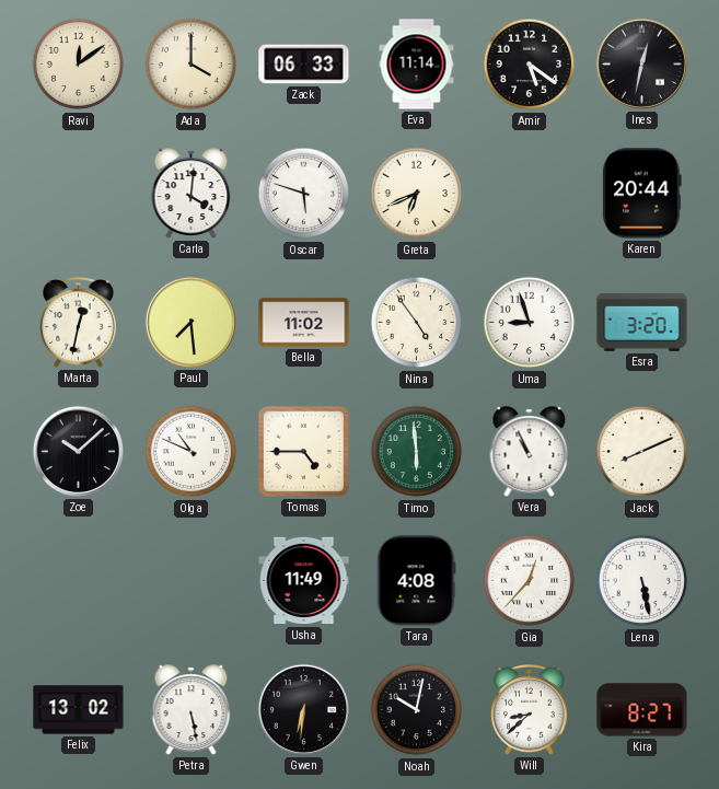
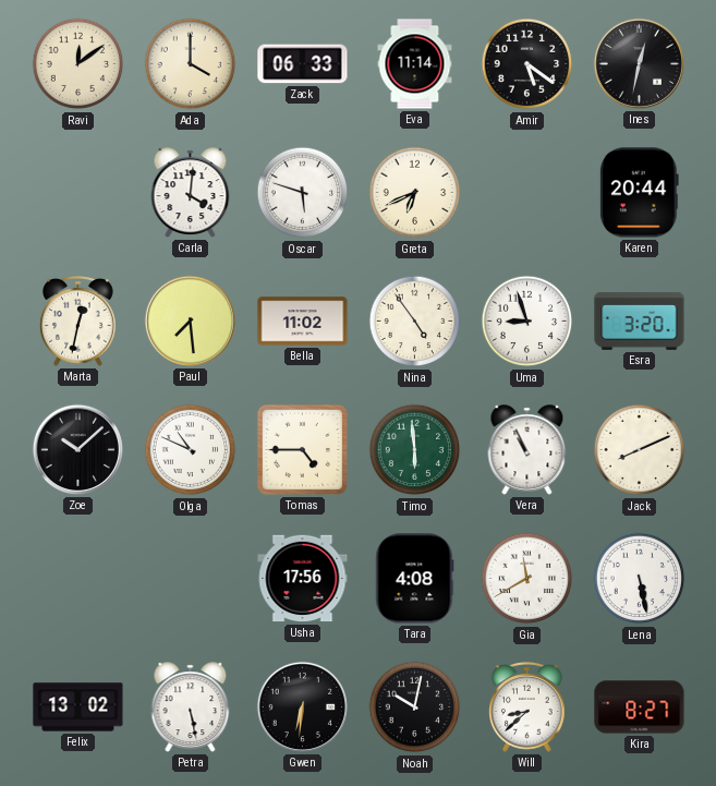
Usha: 11:49 -> 17:56
Gia: 12:37 -> 11:40
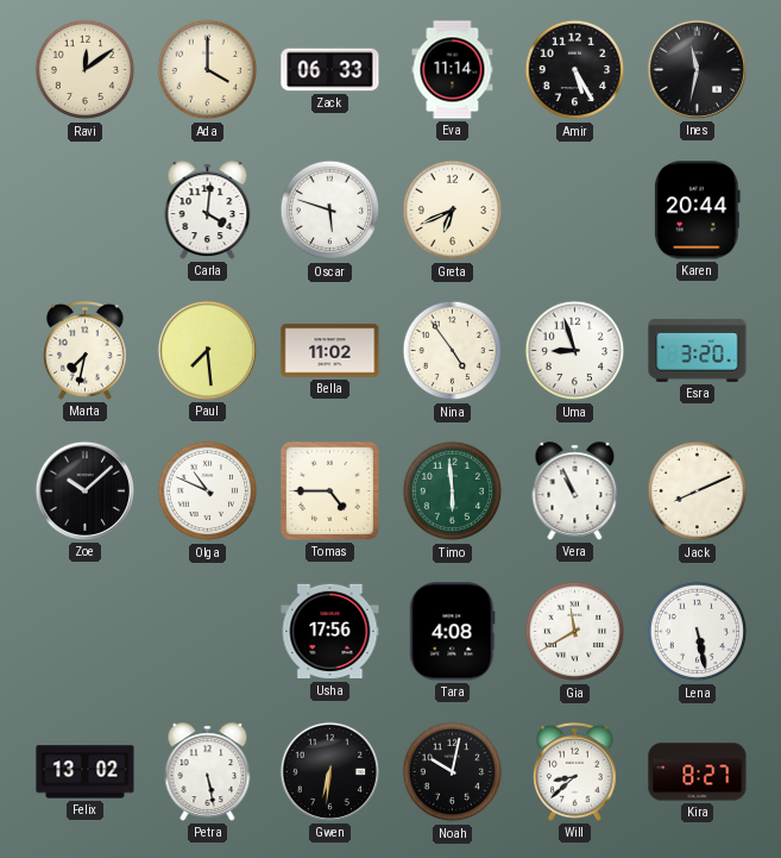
Amir: 5:21 -> 5:25
Ines: 12:32 -> 11:32
Marta: 12:32 -> 7:32
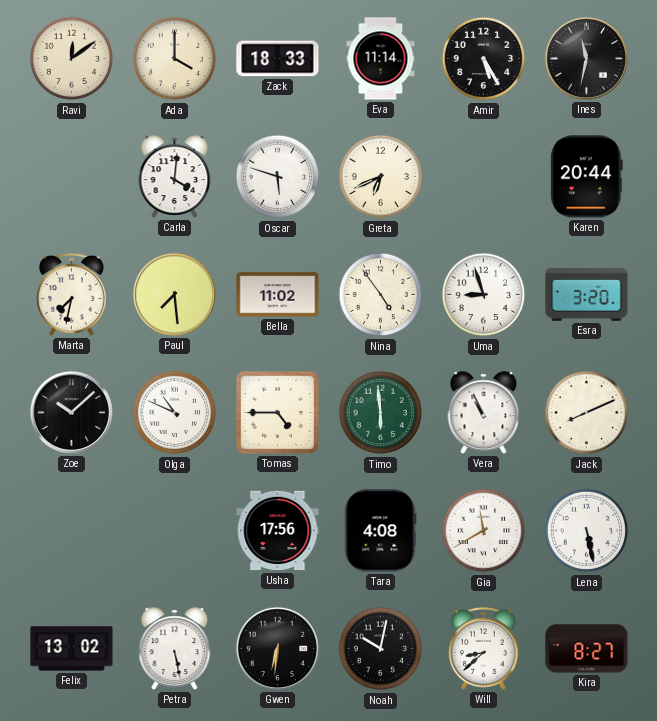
Zack: 06:33 -> 18:33
